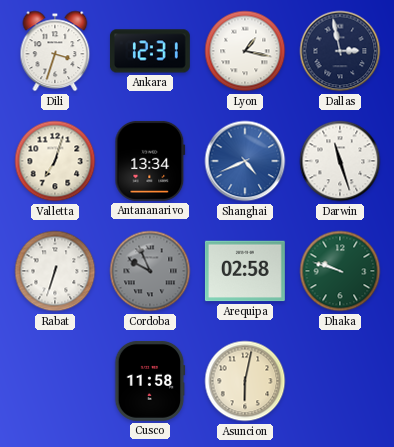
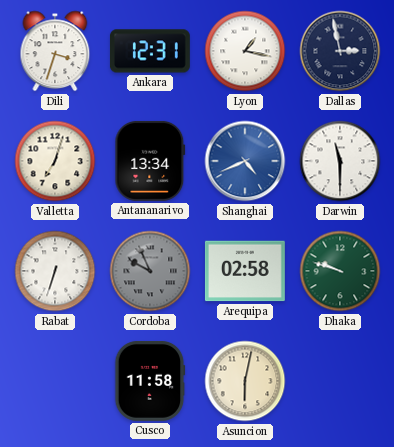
Darwin: 11:27 -> 11:30
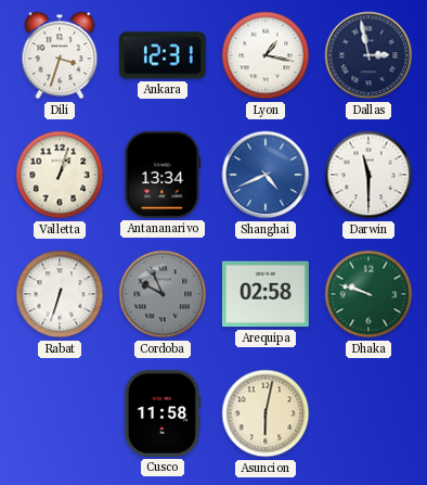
Valletta: 7:03 -> 1:03
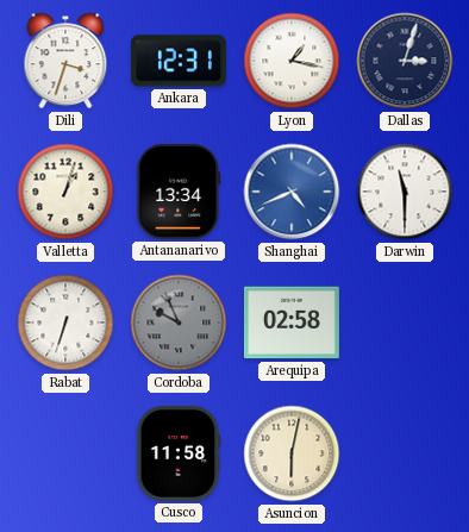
Dallas: 2:58 -> 3:03
Dhaka: 9:48 -> none
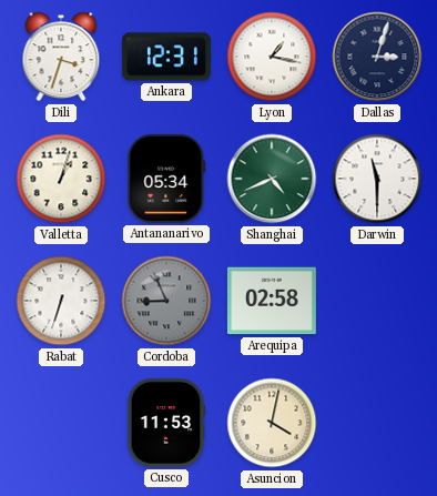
Antananarivo: 13:34 -> 05:34
Shanghai dial: blue -> green
Cordoba: 9:56 -> 8:56
Cusco: 11:58 -> 11:53
Asuncion: 6:02 -> 4:02
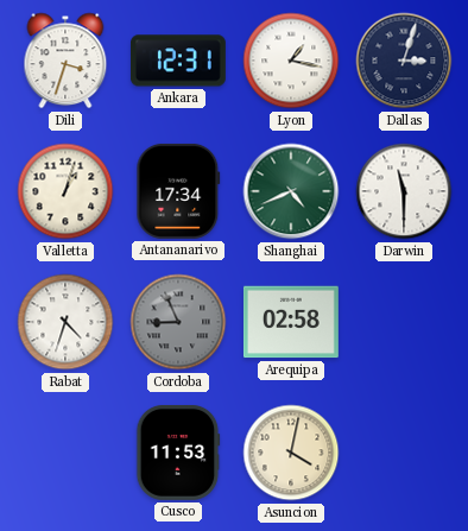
Antananarivo: 05:34 -> 17:34
Rabat: 6:33 -> 4:33
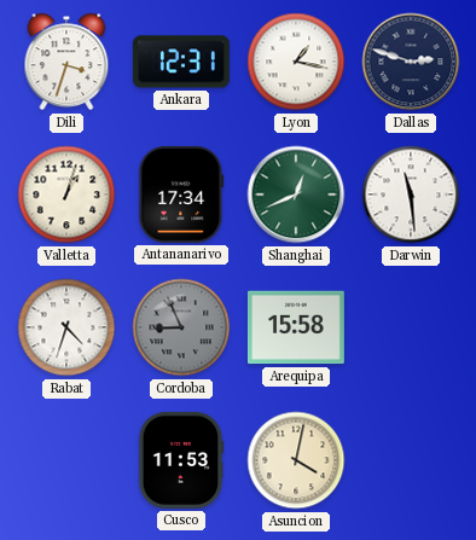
Dallas: 3:03 -> 2:48
Shanghai: 4:41 -> 12:41
Darwin: 11:30 -> 11:29
Arequipa: 02:58 -> 15:58
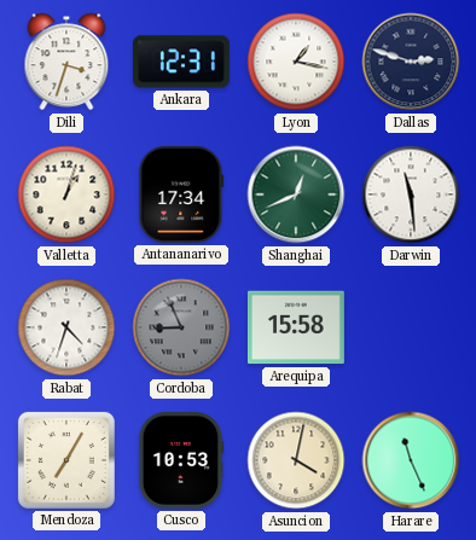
Mendoza: none -> 7:05
Cusco: 11:53 -> 10:53
Harare: none -> 11:26
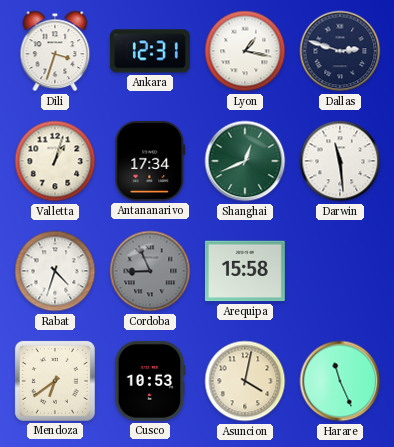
Mendoza: 7:05 -> 6:39
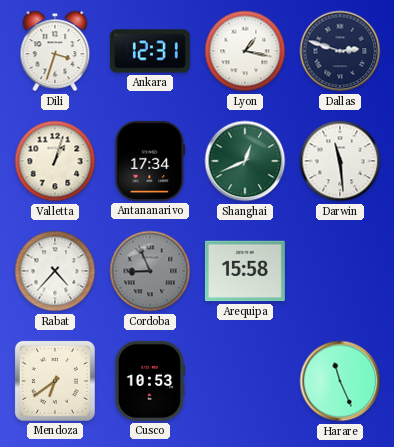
Rabat: 4:33 -> 4:37
Asuncion: 4:02 -> none
